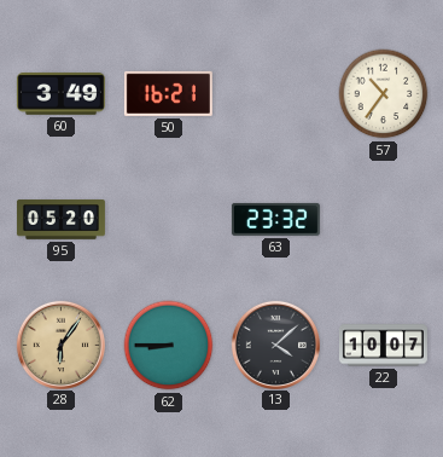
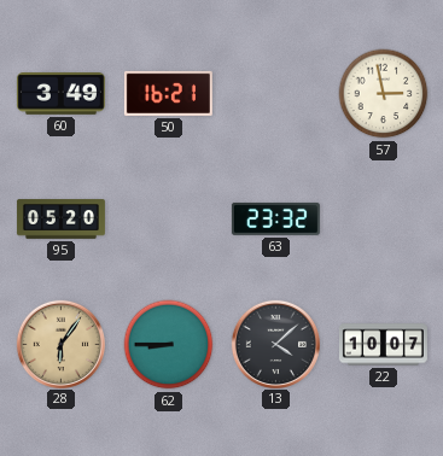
57: 10:36 -> 2:58
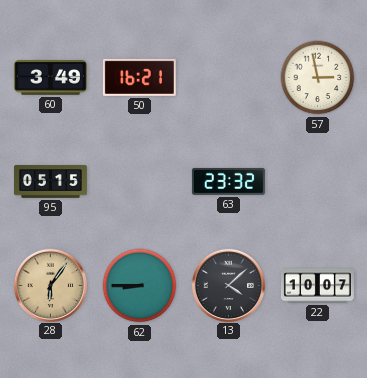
95: 05:20 -> 05:15
